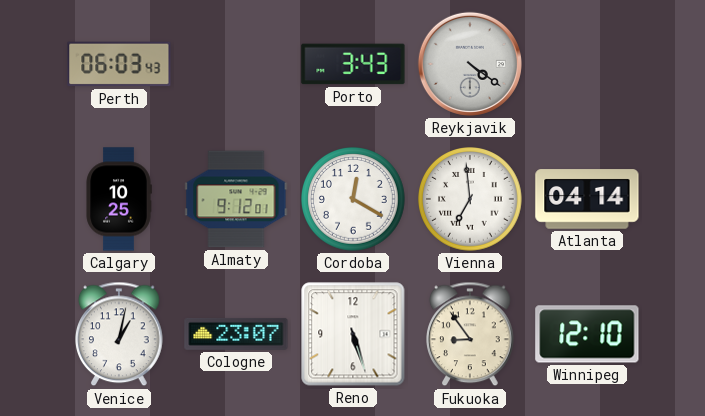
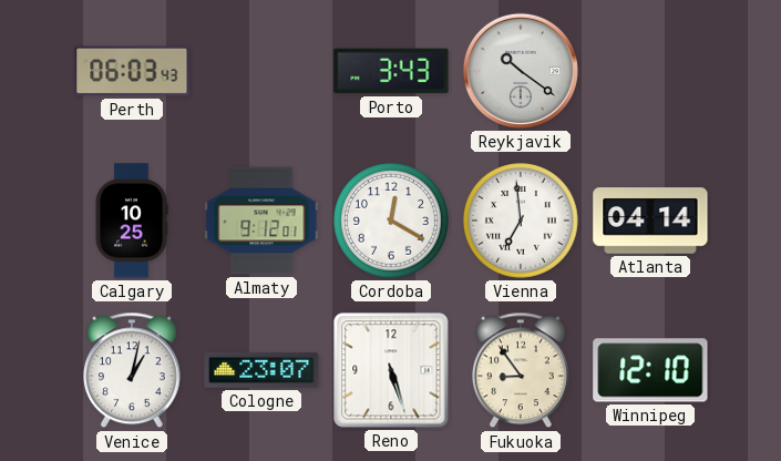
Reykjavik: 4:21 -> 10:21
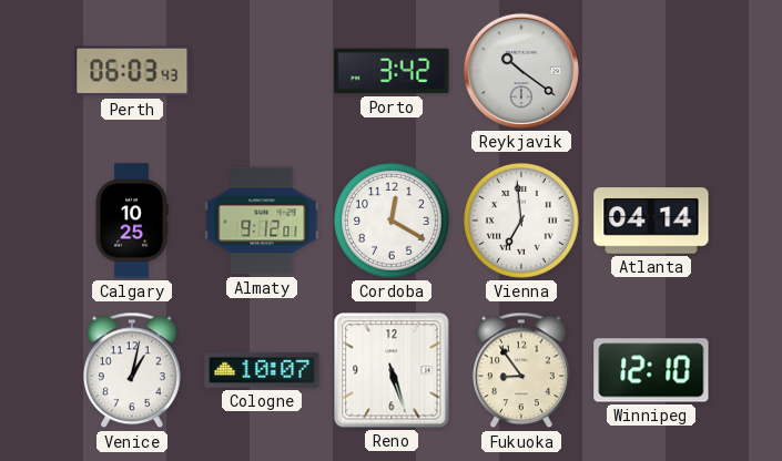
Porto: 3:43 -> 3:42
Cologne: 23:07 -> 10:07
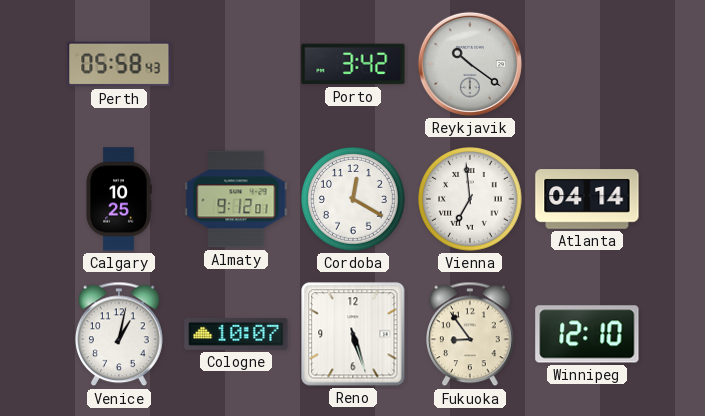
Perth: 06:03 -> 05:58
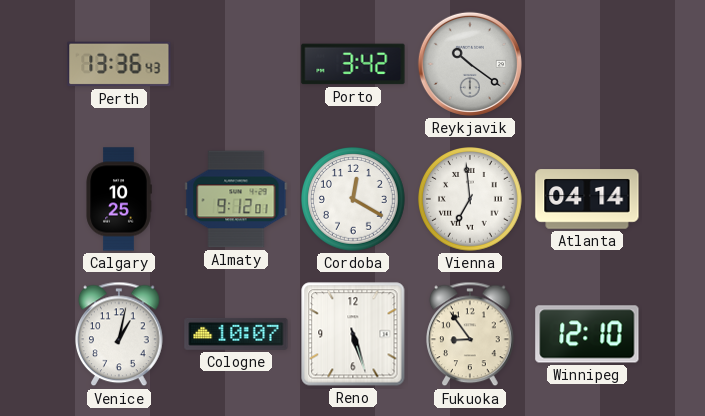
Perth: 05:58 -> 13:36
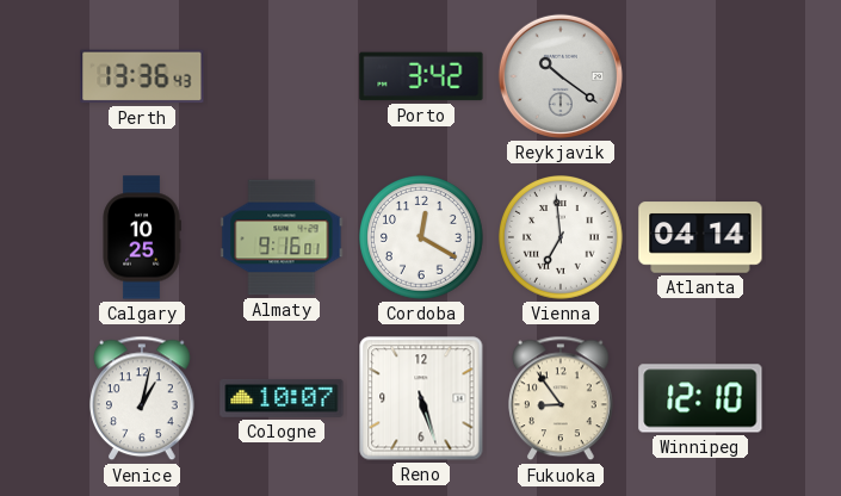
Almaty: 9:12 -> 9:16
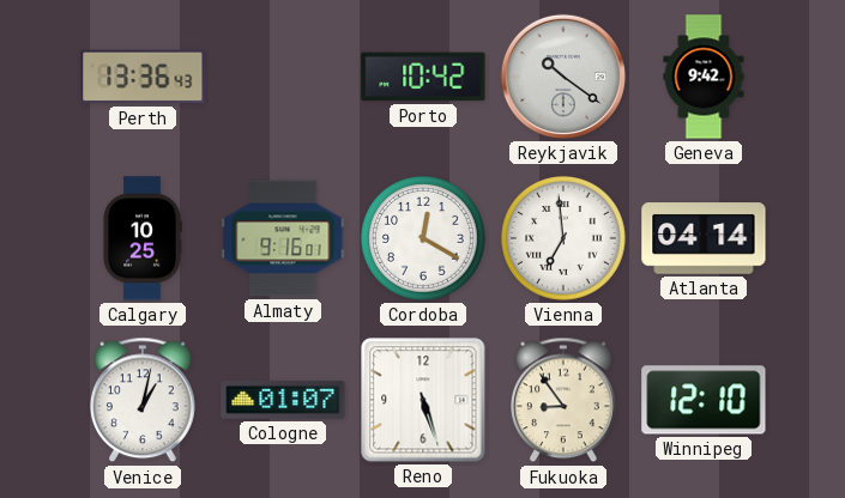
Porto: 3:42 -> 10:42
Geneva: none -> 9:42
Cologne: 10:07 -> 01:07
